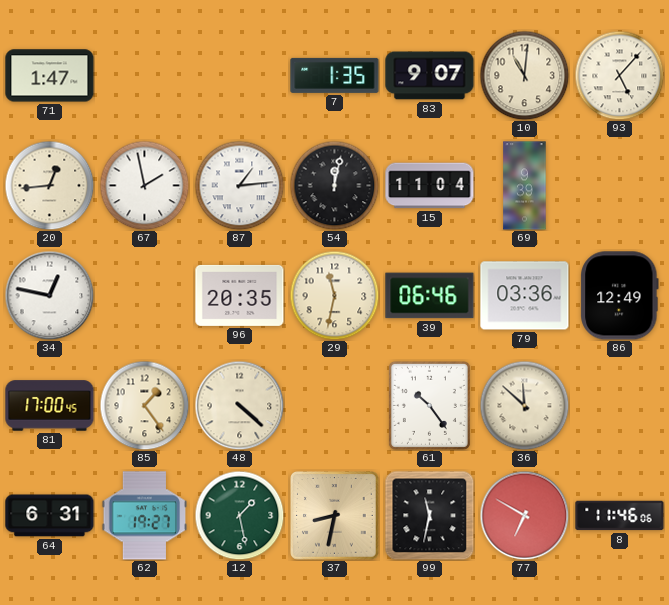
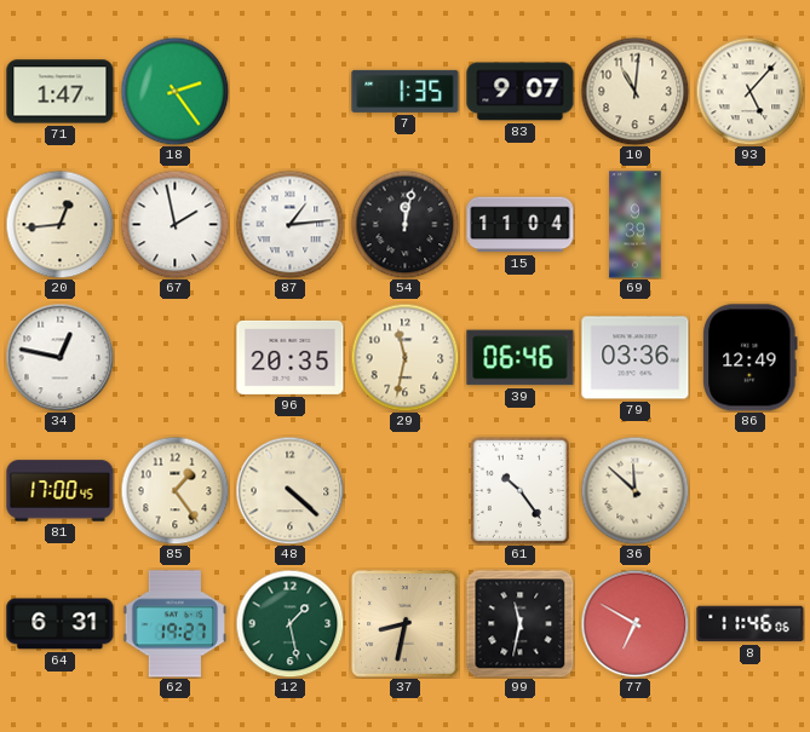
18: none -> 2:24
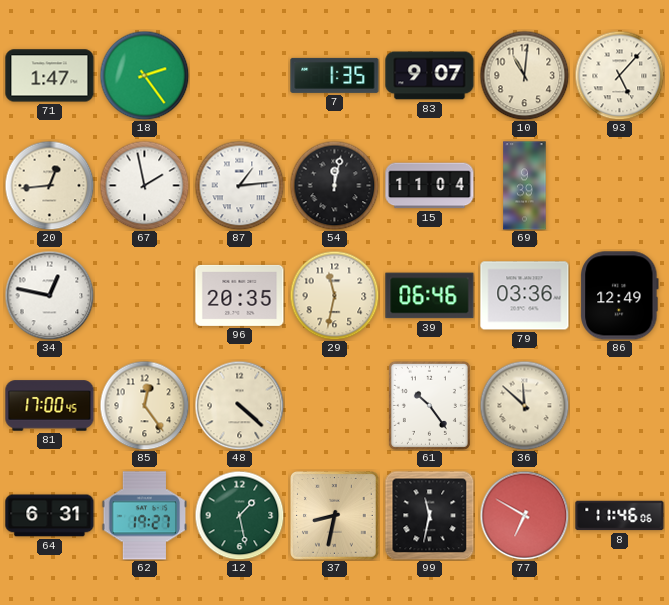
85: 1:24 -> 12:24
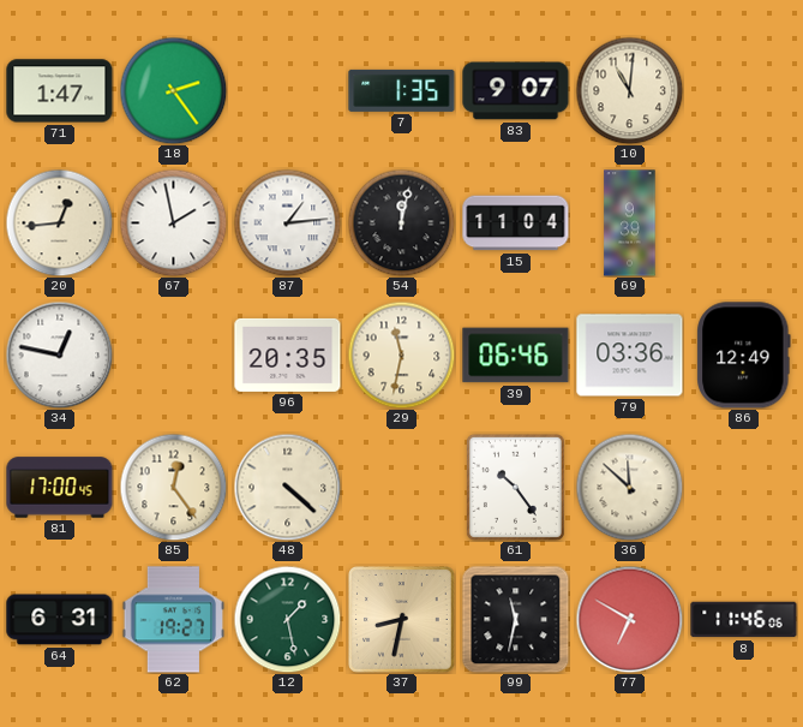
93: 5:07 -> none
